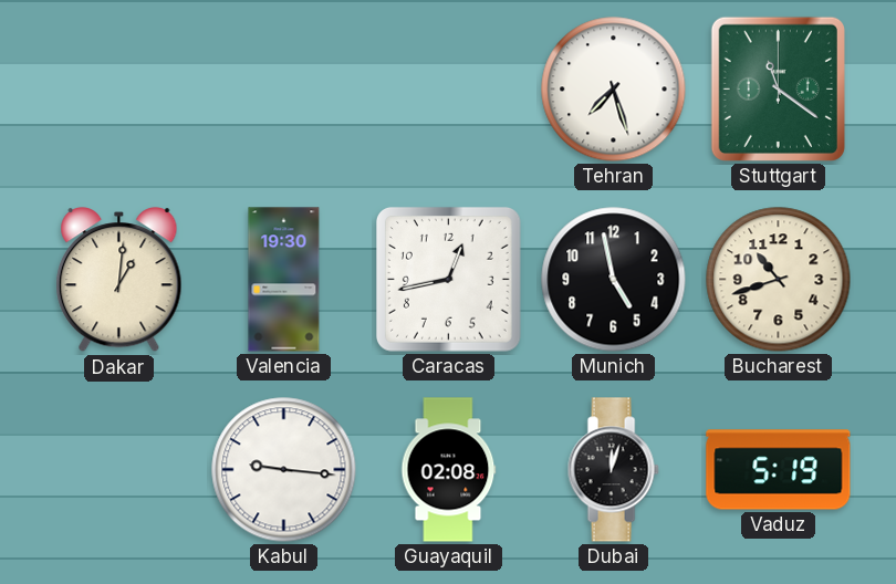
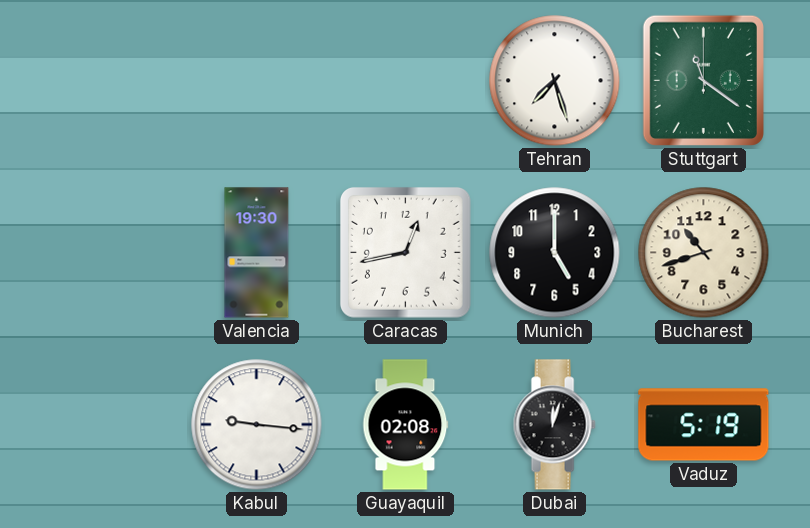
Dakar: 1:01 -> none
Munich: 4:58 -> 5:00
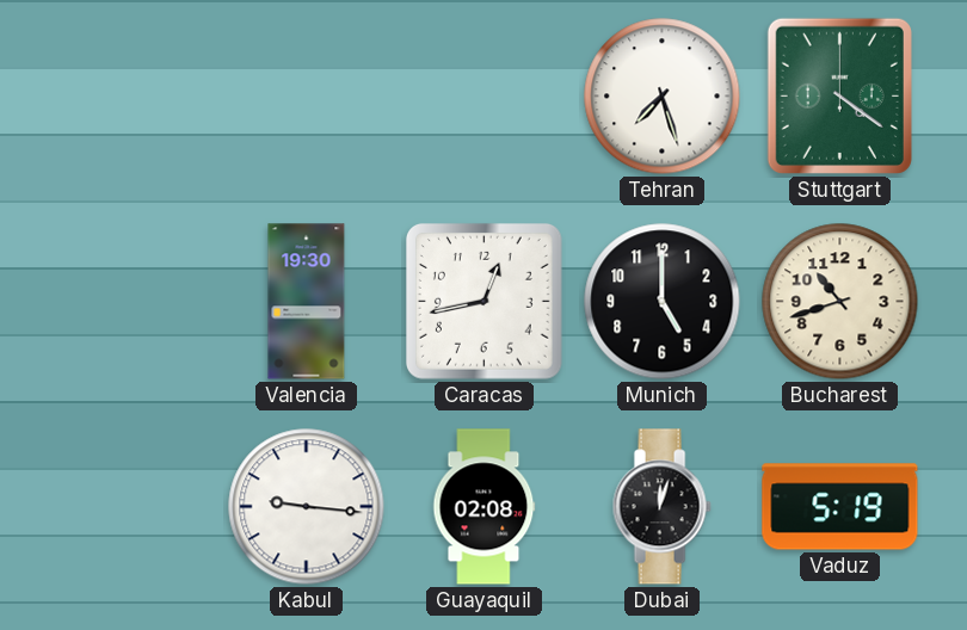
Stuttgart: 11:21 -> 4:21
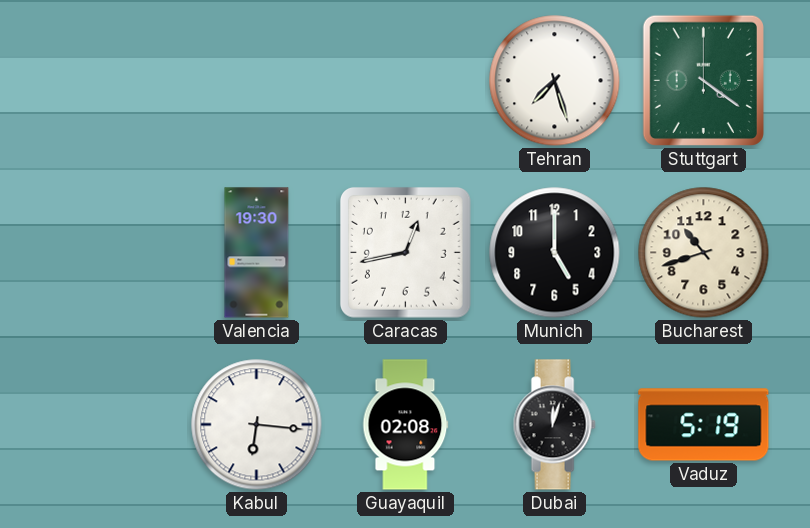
Kabul: 9:16 -> 6:16
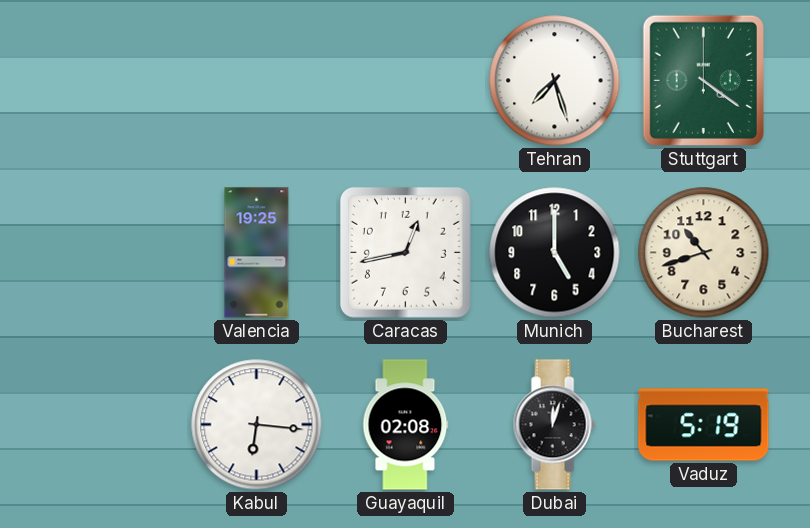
Valencia: 19:30 -> 19:25
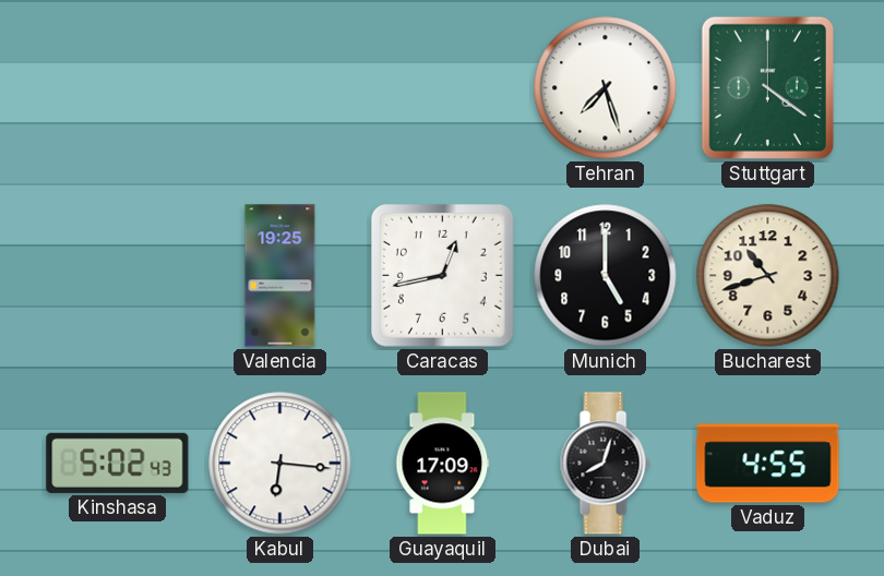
Kinshasa: none -> 5:02
Guayaquil: 02:08 -> 17:09
Dubai: 12:03 -> 8:03
Vaduz: 5:19 -> 4:55
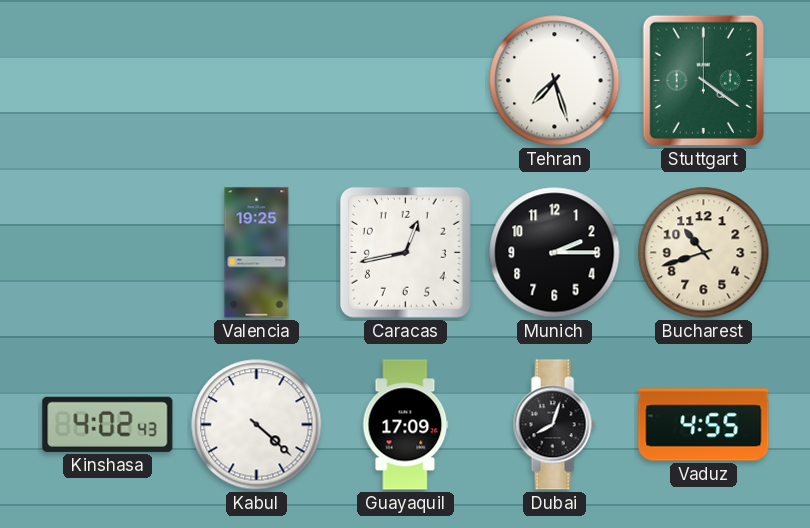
Munich: 5:00 -> 2:15
Kinshasa: 5:02 -> 4:02
Kabul: 6:16 -> 4:22
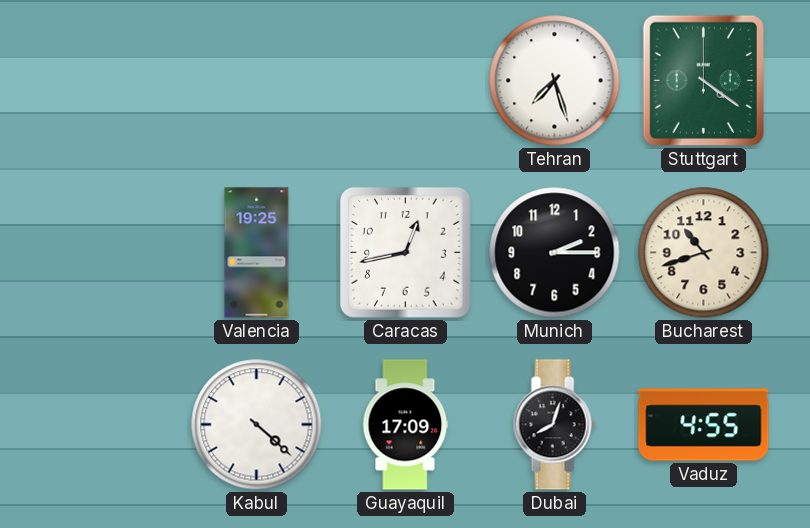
Kinshasa: 4:02 -> none
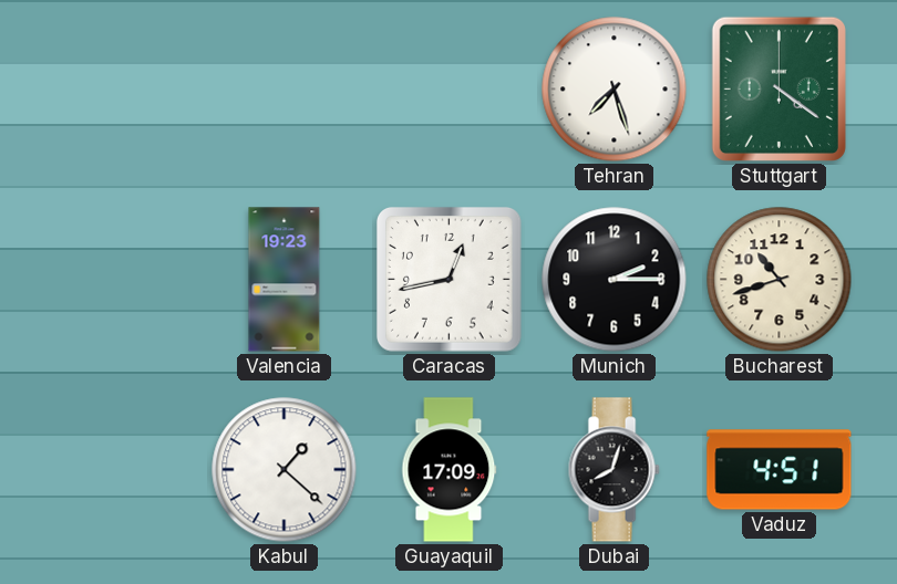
Valencia: 19:25 -> 19:23
Kabul: 4:22 -> 1:22
Vaduz: 4:55 -> 4:51
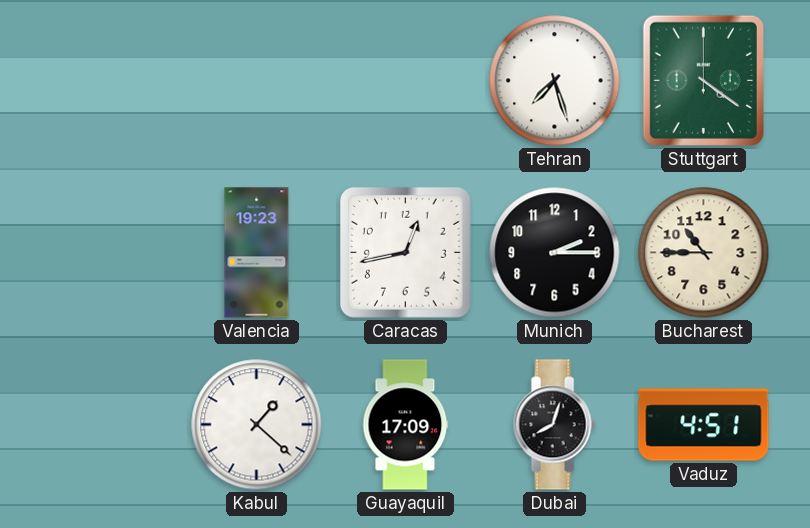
Bucharest: 10:42 -> 10:45
